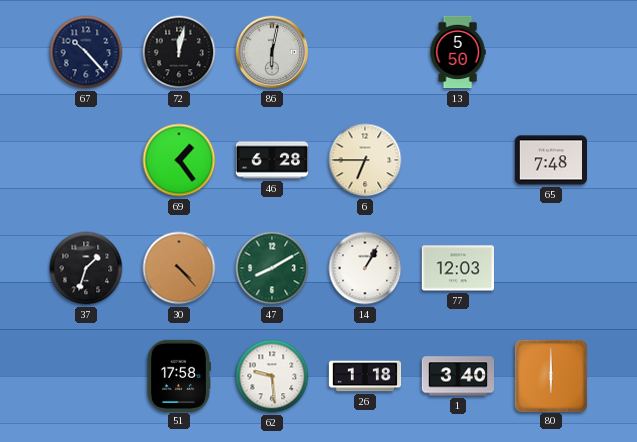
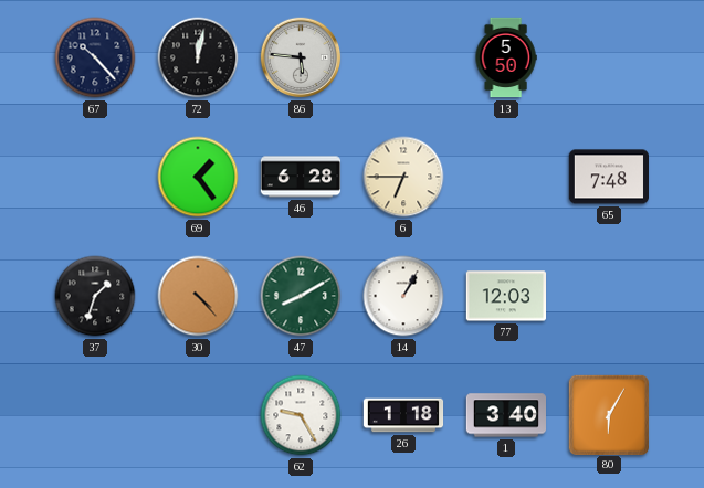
86: 6:02 -> 5:46
51: 17:58 -> none
62: 9:29 -> 9:25
80: 6:00 -> 6:05
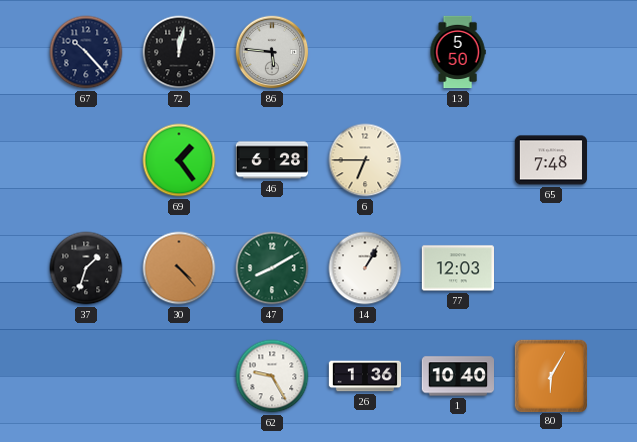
26: 1:18 -> 1:36
1: 3:40 -> 10:40
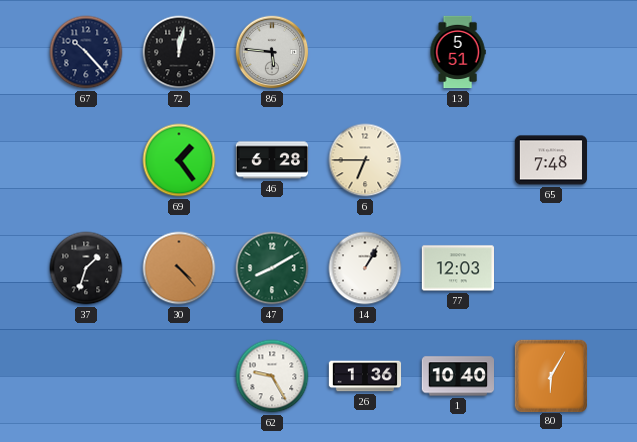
13: 5:50 -> 5:51
